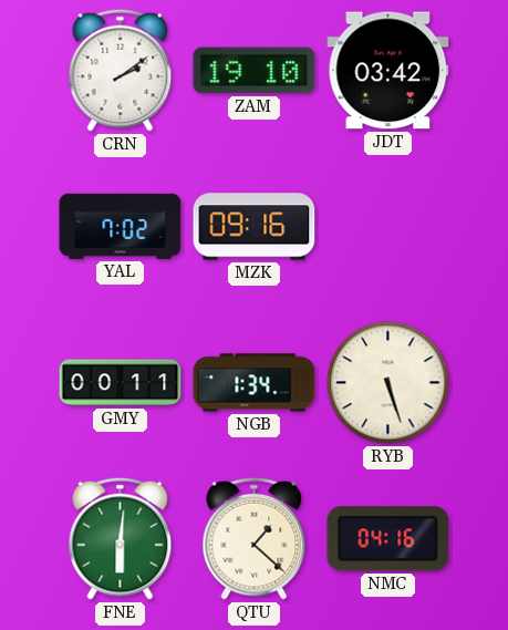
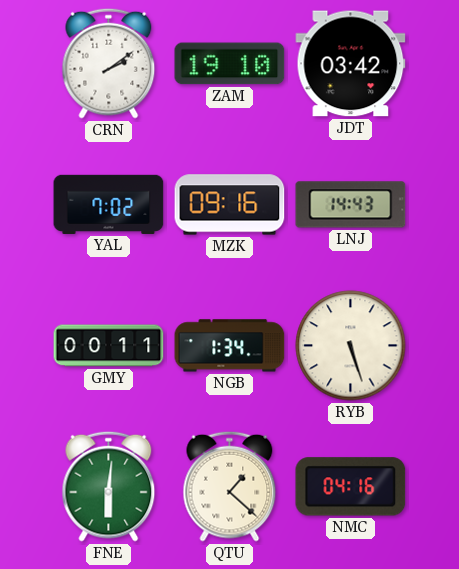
LNJ: none -> 14:43
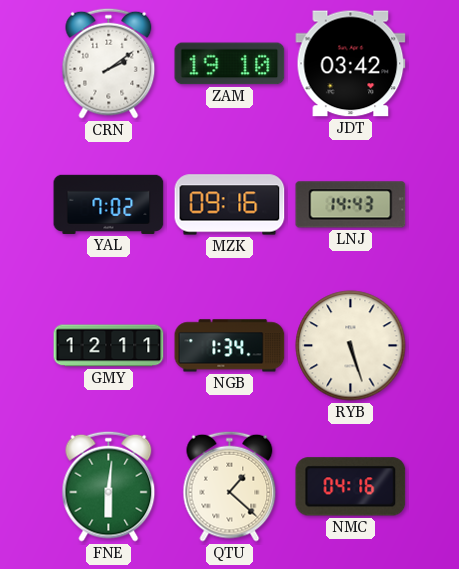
GMY: 00:11 -> 12:11
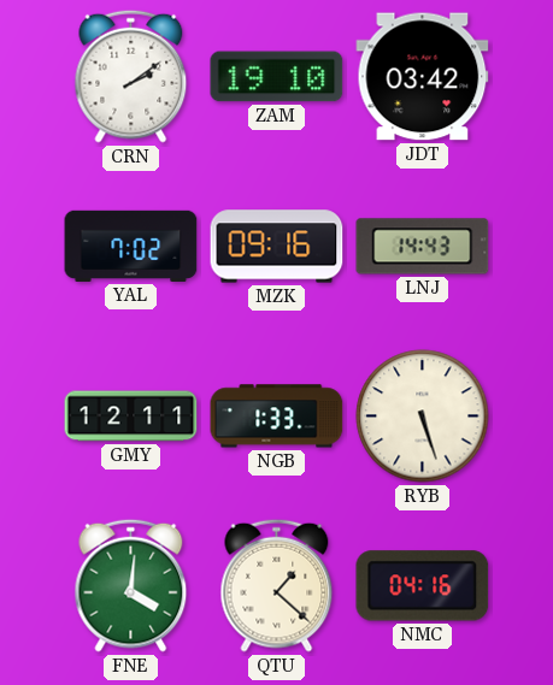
NGB: 1:34 -> 1:33
FNE: 6:01 -> 4:01
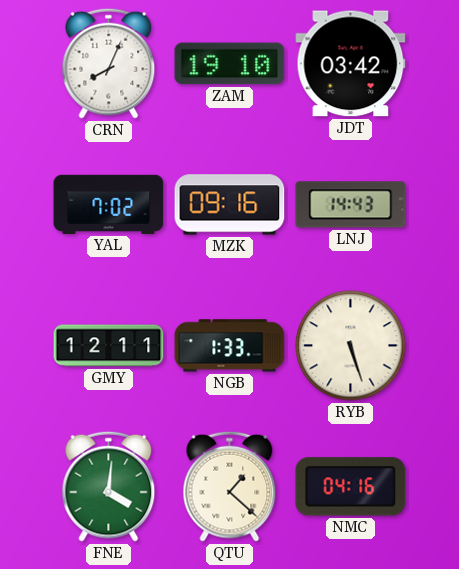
CRN: 2:09 -> 8:04
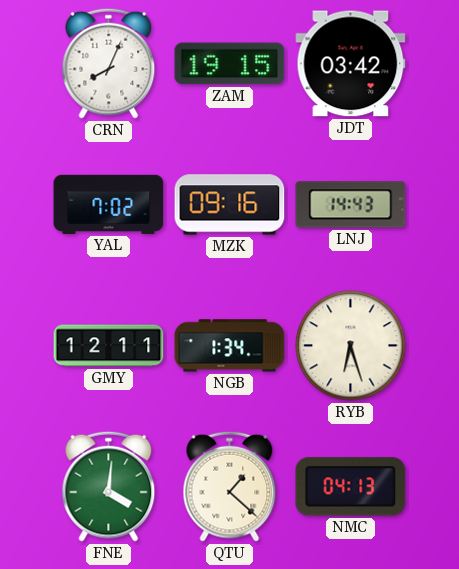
ZAM: 19:10 -> 19:15
NGB: 1:33 -> 1:34
RYB: 5:27 -> 6:27
NMC: 04:16 -> 04:13
